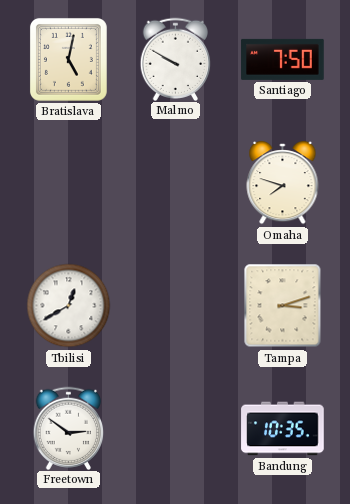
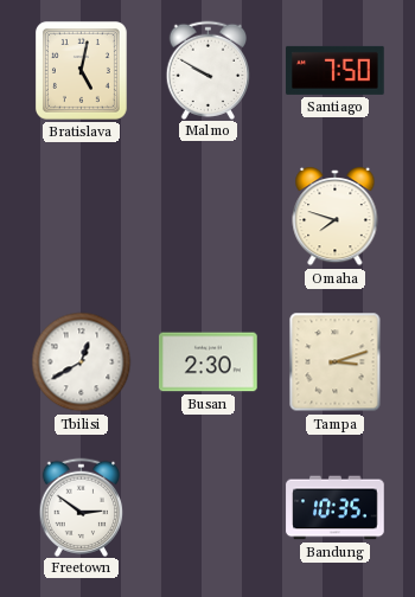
Busan: none -> 2:30
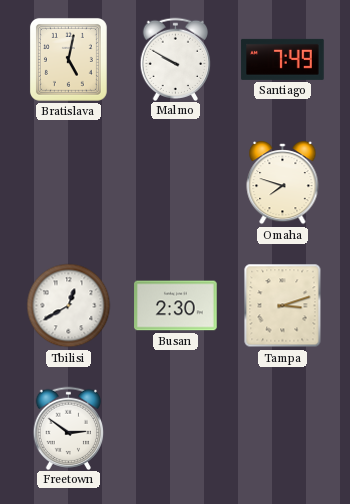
Santiago: 7:50 -> 7:49
Bandung: 10:35 -> none
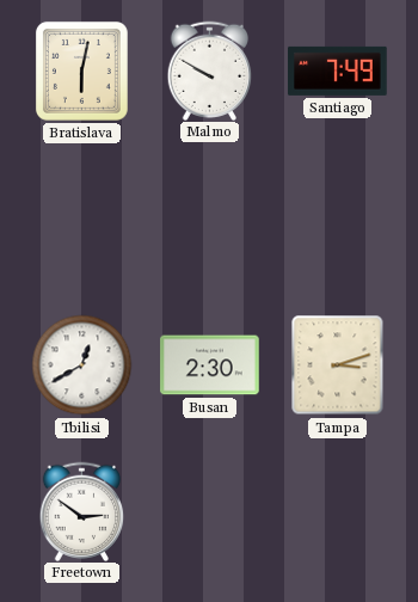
Bratislava: 5:02 -> 6:02
Omaha: 7:48 -> none
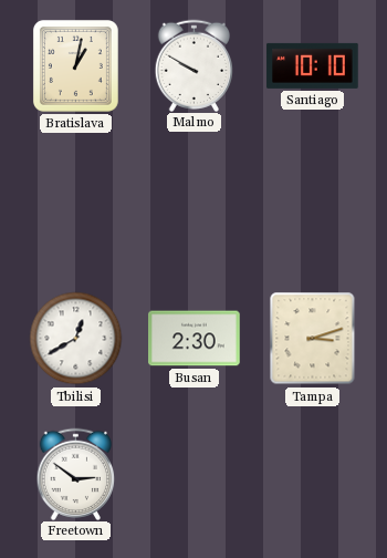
Bratislava: 6:02 -> 1:02
Santiago: 7:49 -> 10:10
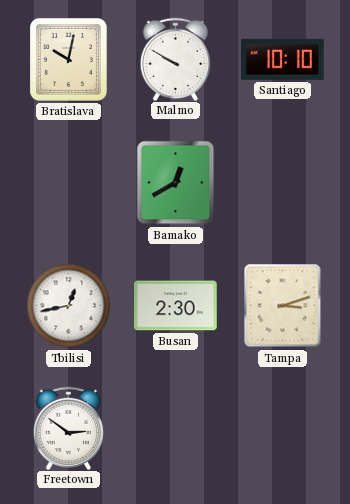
Bratislava: 1:02 -> 10:02
Bamako: none -> 12:40
Tbilisi: 12:40 -> 12:43
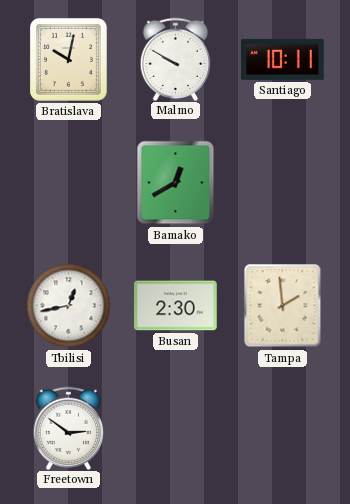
Santiago: 10:10 -> 10:11
Tampa: 3:12 -> 1:59
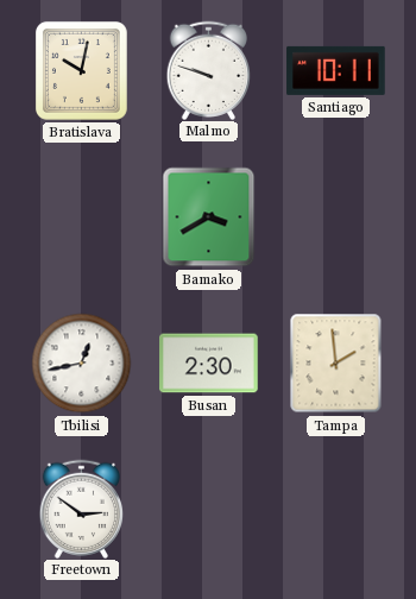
Malmo: 9:50 -> 9:48
Bamako: 12:40 -> 3:40
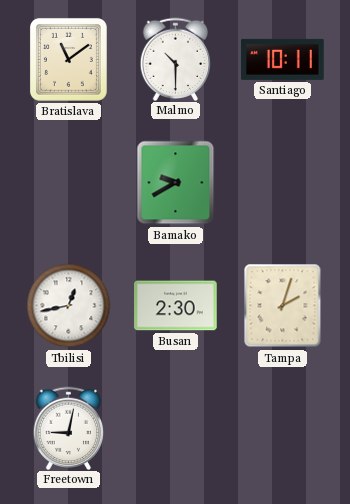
Bratislava: 10:02 -> 11:09
Malmo: 9:48 -> 10:30
Bamako: 3:40 -> 9:40
Tampa: 1:59 -> 2:03
Freetown: 2:51 -> 9:02
